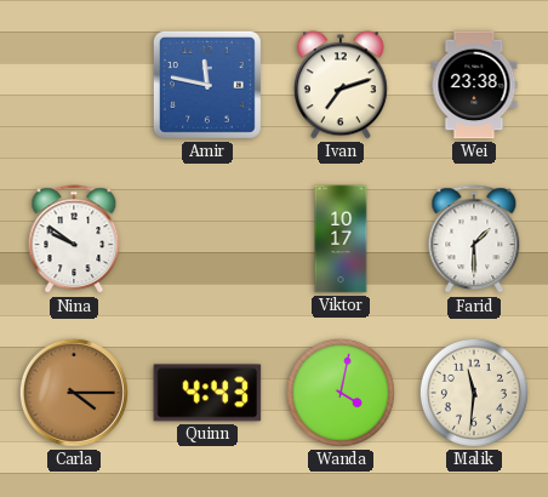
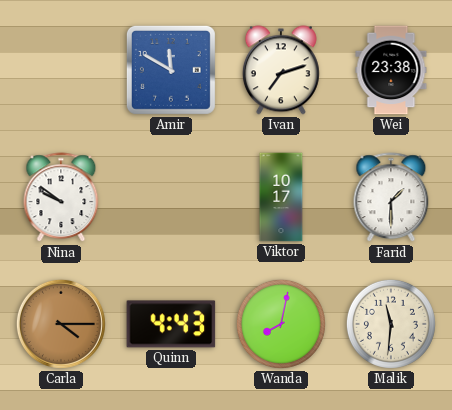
Amir: 11:47 -> 11:50
Wanda: 4:02 -> 8:02
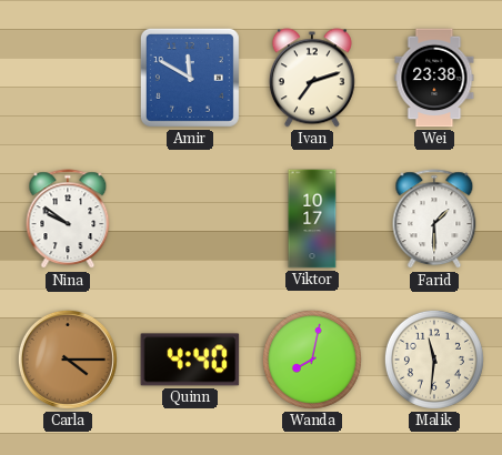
Quinn: 4:43 -> 4:40
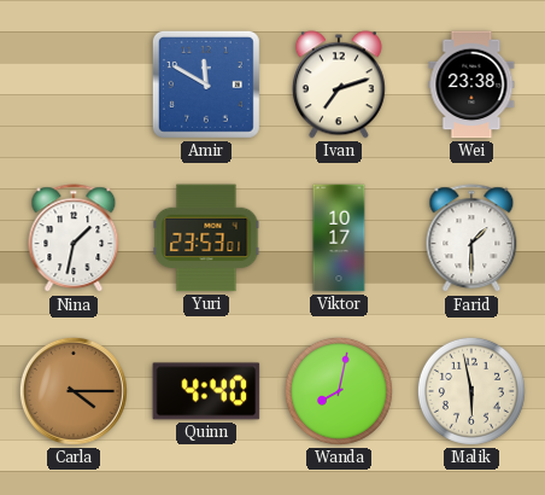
Nina: 9:51 -> 1:32
Yuri: none -> 23:53
Malik: 11:31 -> 5:58
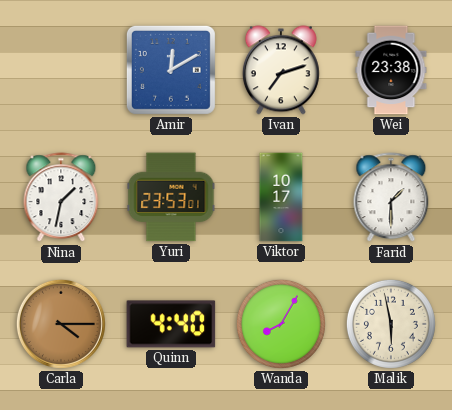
Amir: 11:50 -> 12:10
Wanda: 8:02 -> 8:05
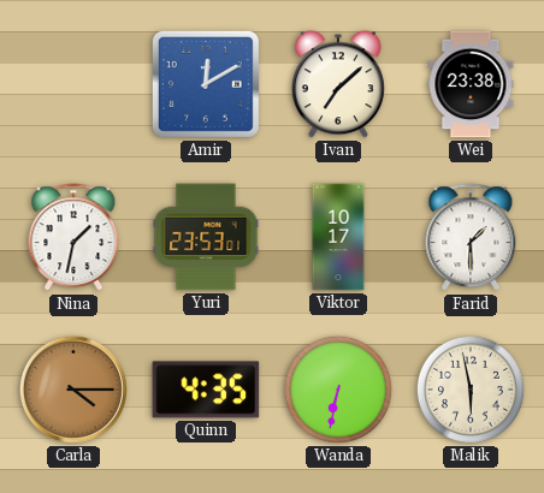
Ivan: 7:12 -> 7:08
Quinn: 4:40 -> 4:35
Wanda: 8:05 -> 6:32
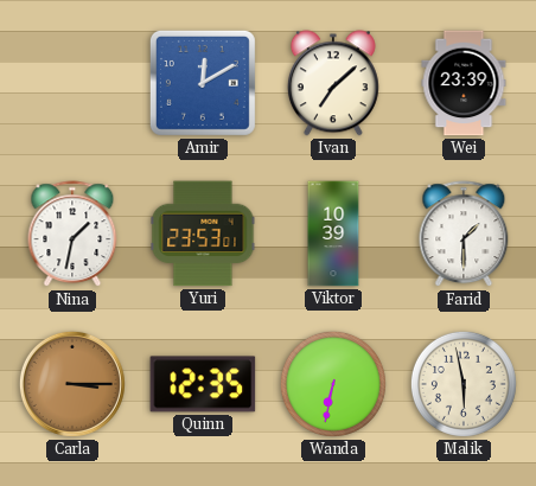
Wei: 23:38 -> 23:39
Viktor: 10:17 -> 10:39
Carla: 4:15 -> 3:15
Quinn: 4:35 -> 12:35
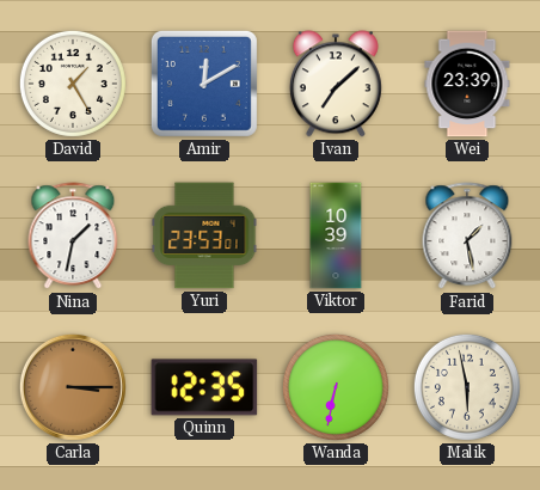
David: none -> 1:25
Farid: 1:30 -> 1:28
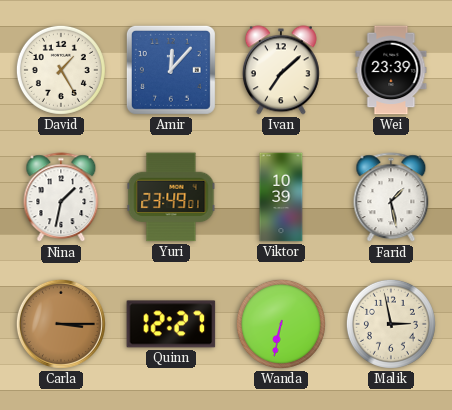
Amir: 12:10 -> 12:07
Yuri: 23:53 -> 23:49
Quinn: 12:35 -> 12:27
Malik: 5:58 -> 2:58
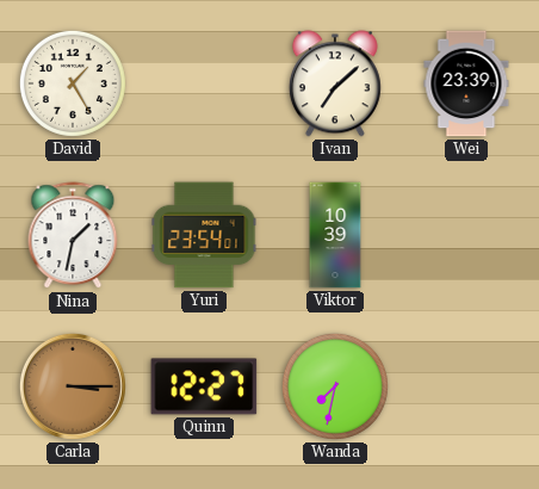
Amir: 12:07 -> none
Yuri: 23:49 -> 23:54
Farid: 1:28 -> none
Wanda: 6:32 -> 7:32
Malik: 2:58 -> none
